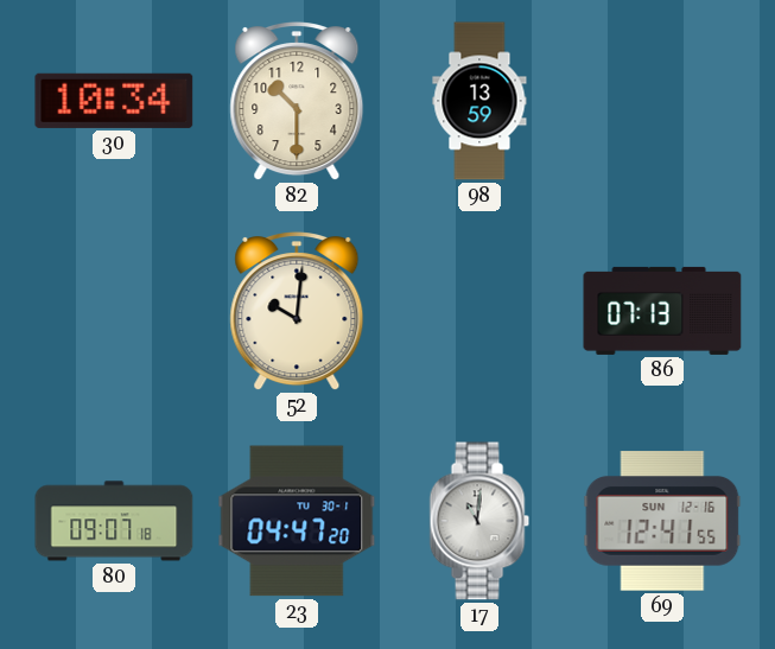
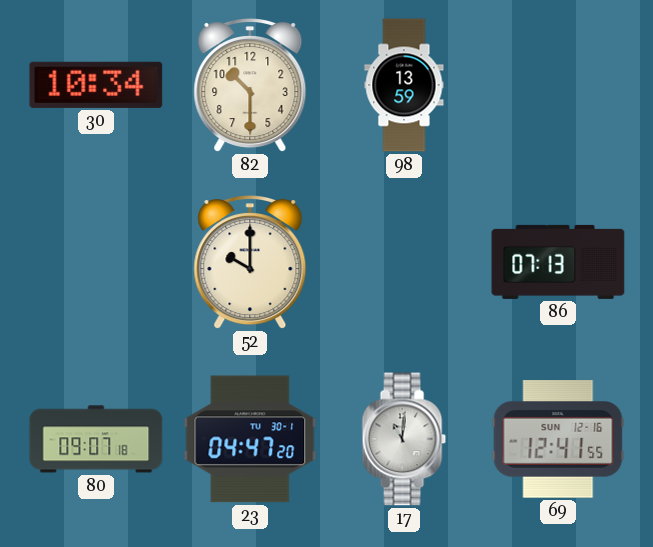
52: 10:01 -> 10:00
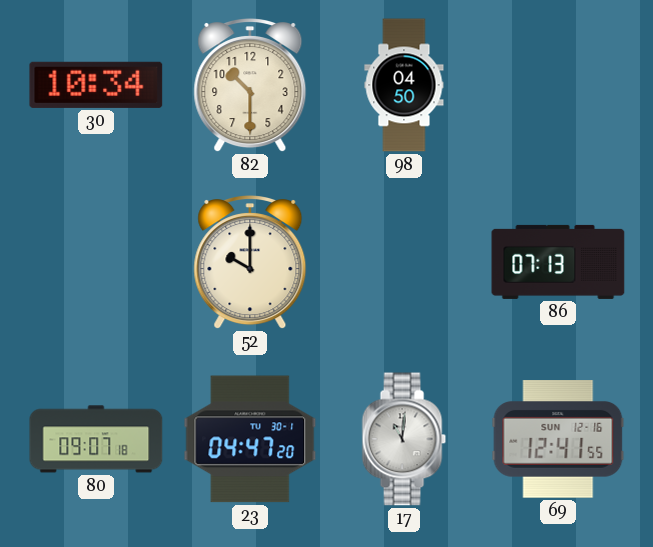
98: 13:59 -> 04:50
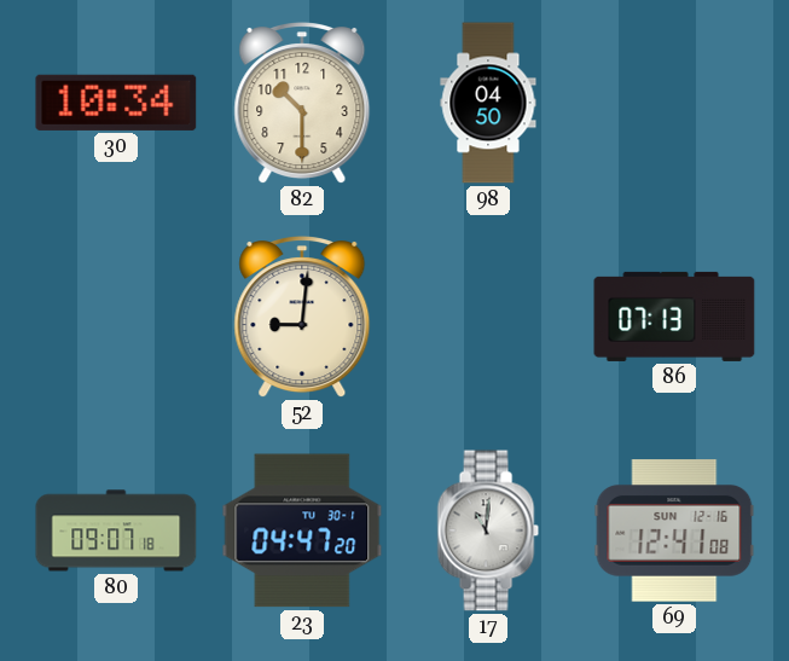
52: 10:00 -> 9:01
69: 12:41:55 -> 12:41:08
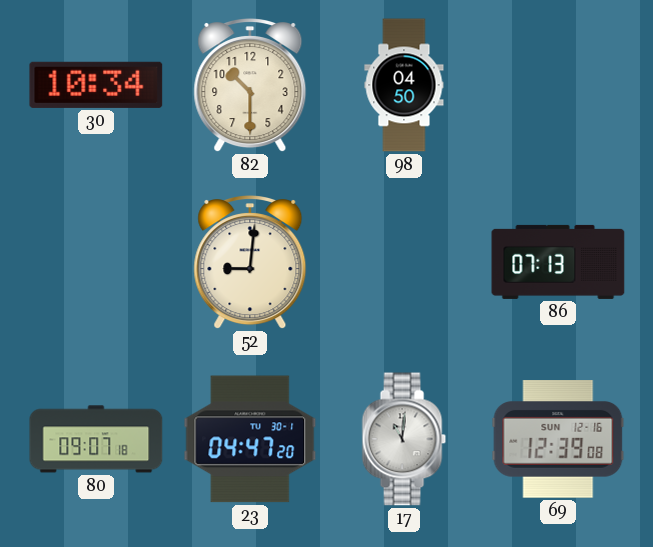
69: 12:41 -> 12:39
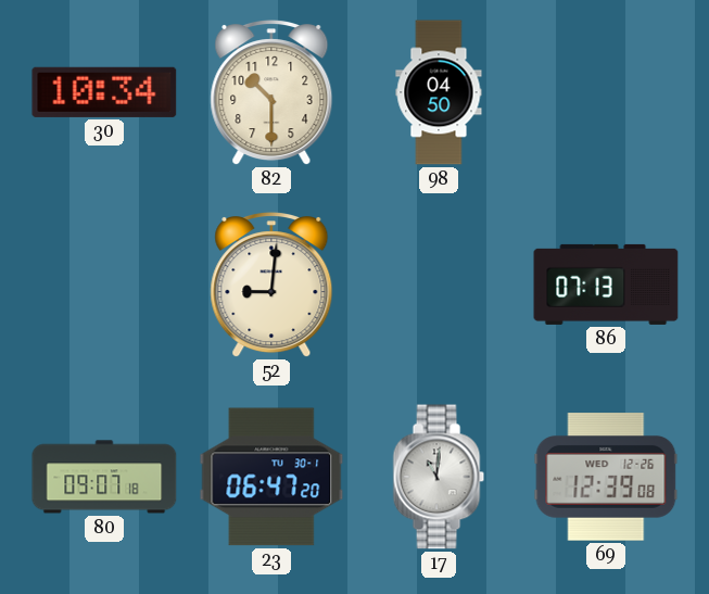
23: 04:47 -> 06:47
69 date: SUN 12-16 -> WED 12-26
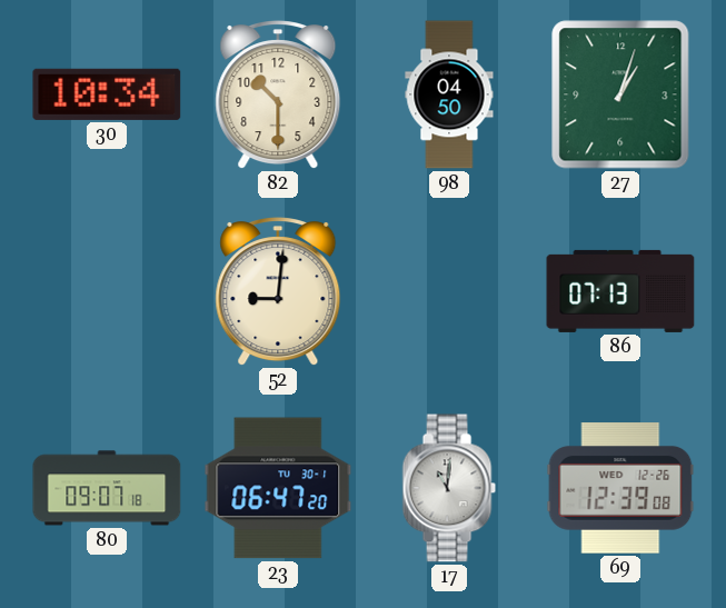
27: none -> 1:03
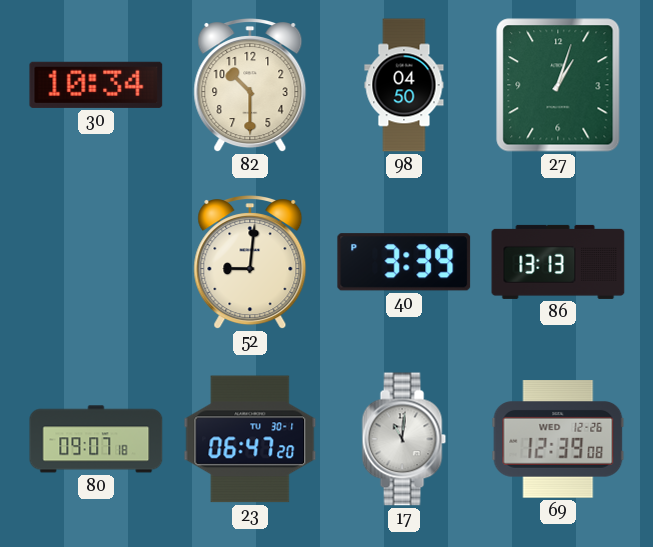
40: none -> 3:39
86: 07:13 -> 13:13
